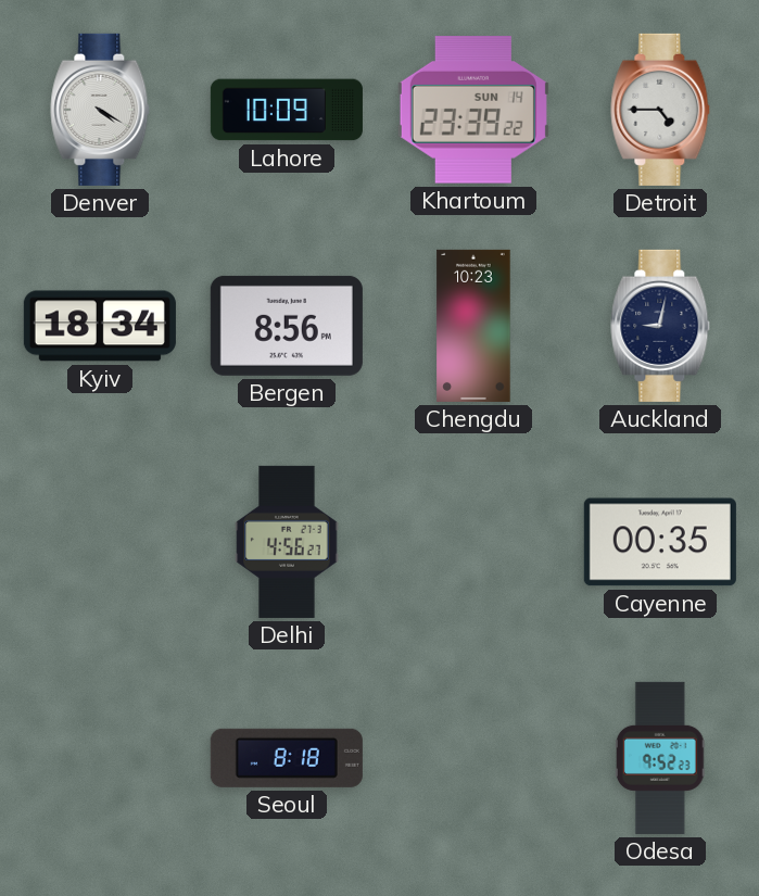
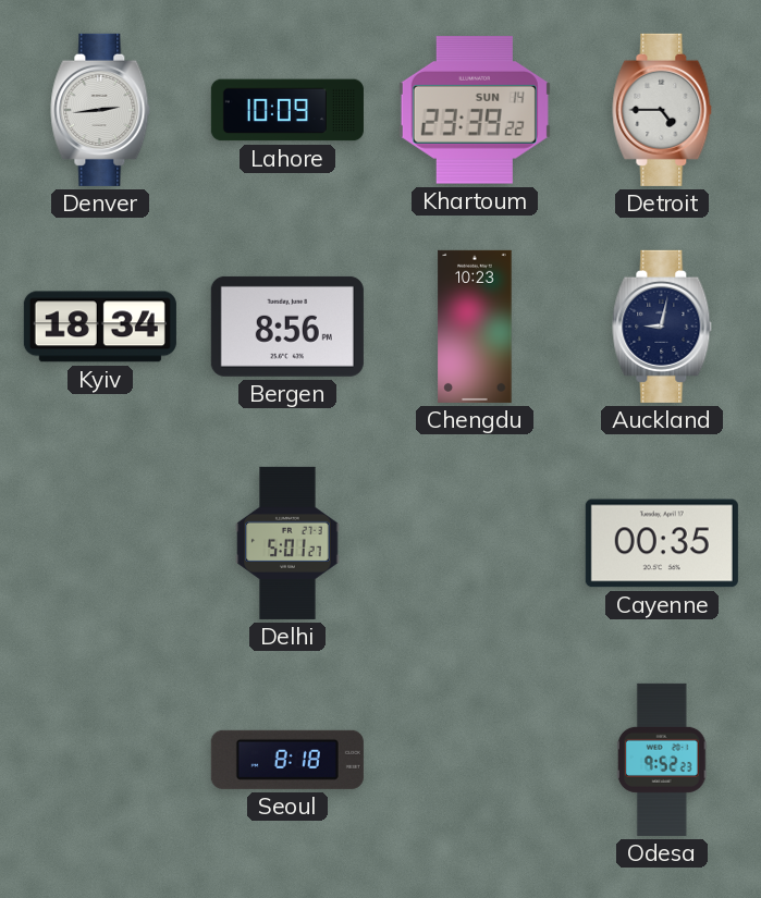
Denver: 4:20 -> 2:44
Delhi: 4:56 -> 5:01
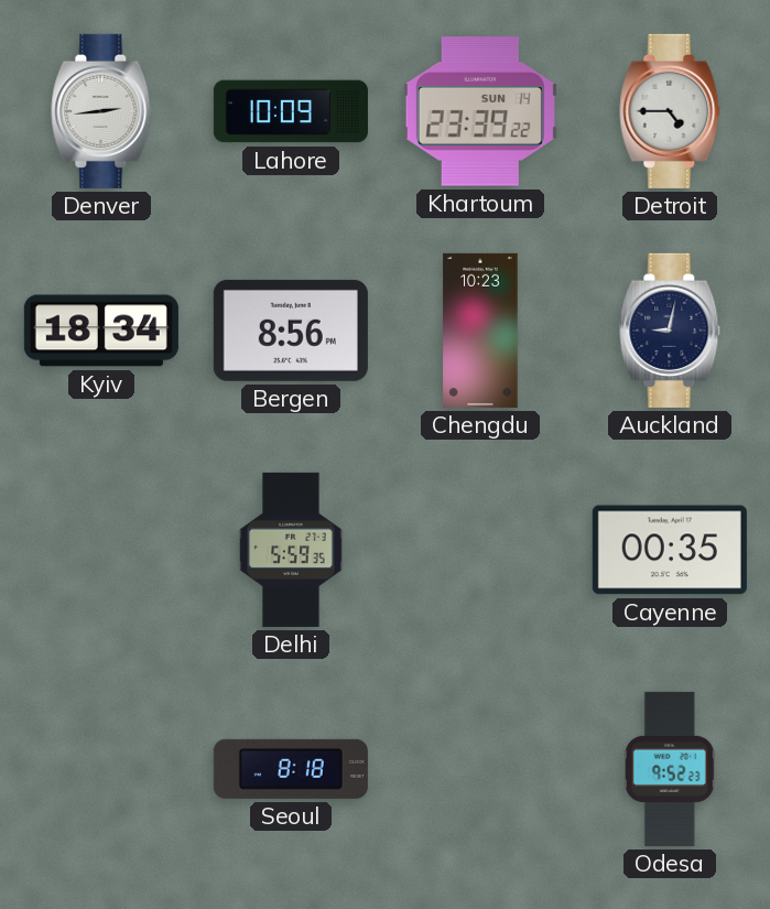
Delhi: 5:01 -> 5:59
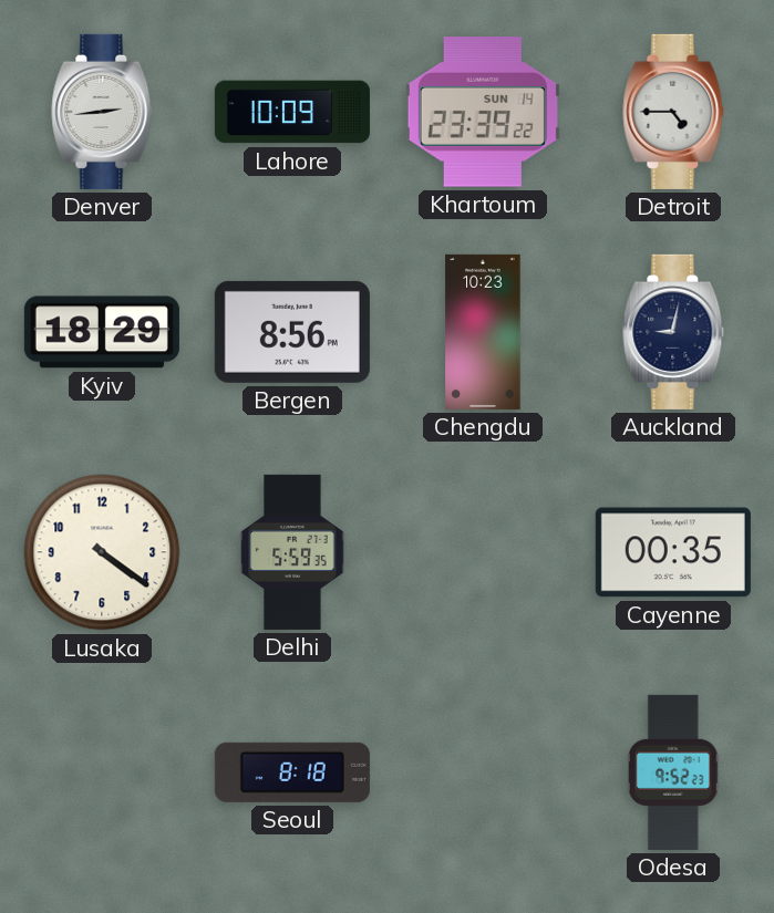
Kyiv: 18:34 -> 18:29
Lusaka: none -> 4:21
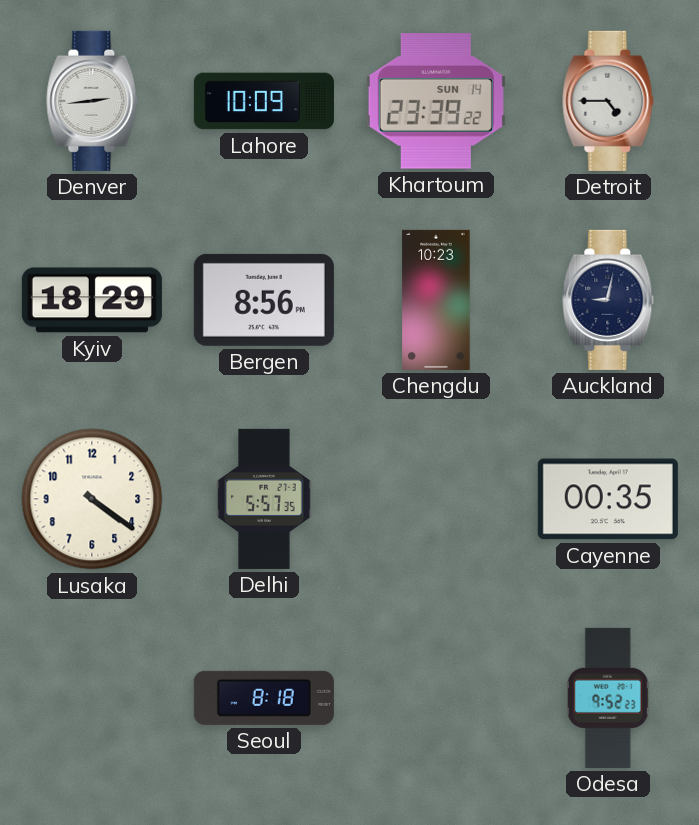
Delhi: 5:59 -> 5:57
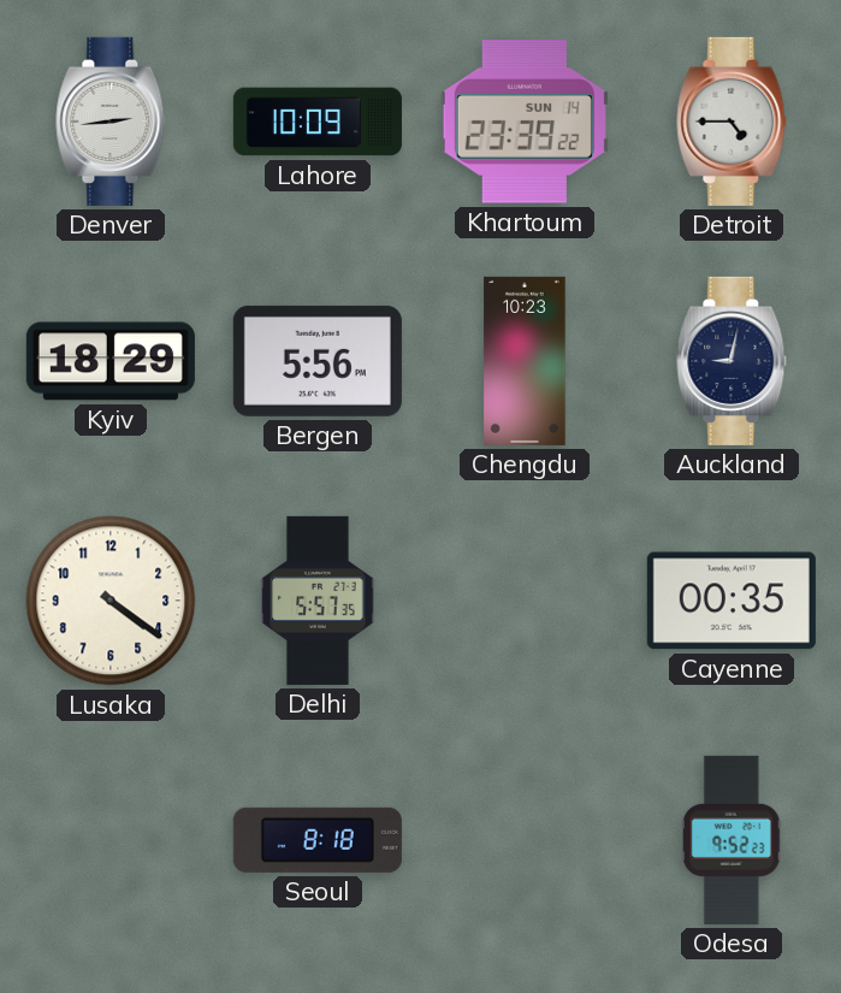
Bergen: 8:56 -> 5:56
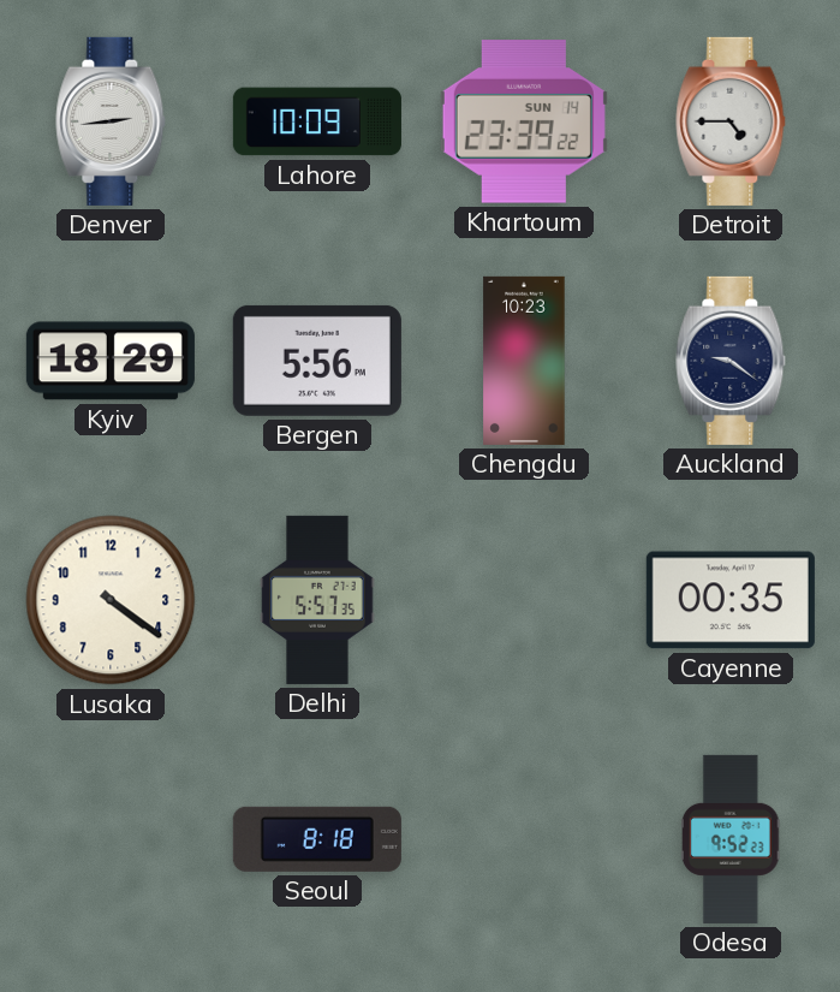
Auckland: 9:02 -> 9:21
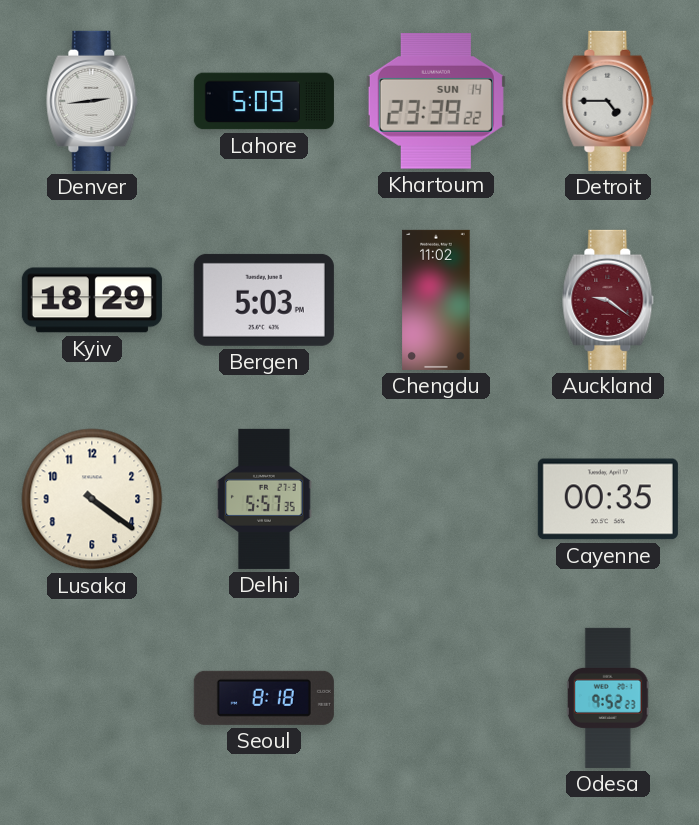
Lahore: 10:09 -> 5:09
Bergen: 5:56 -> 5:03
Chengdu: 10:23 -> 11:02
Auckland dial: navy -> burgundy
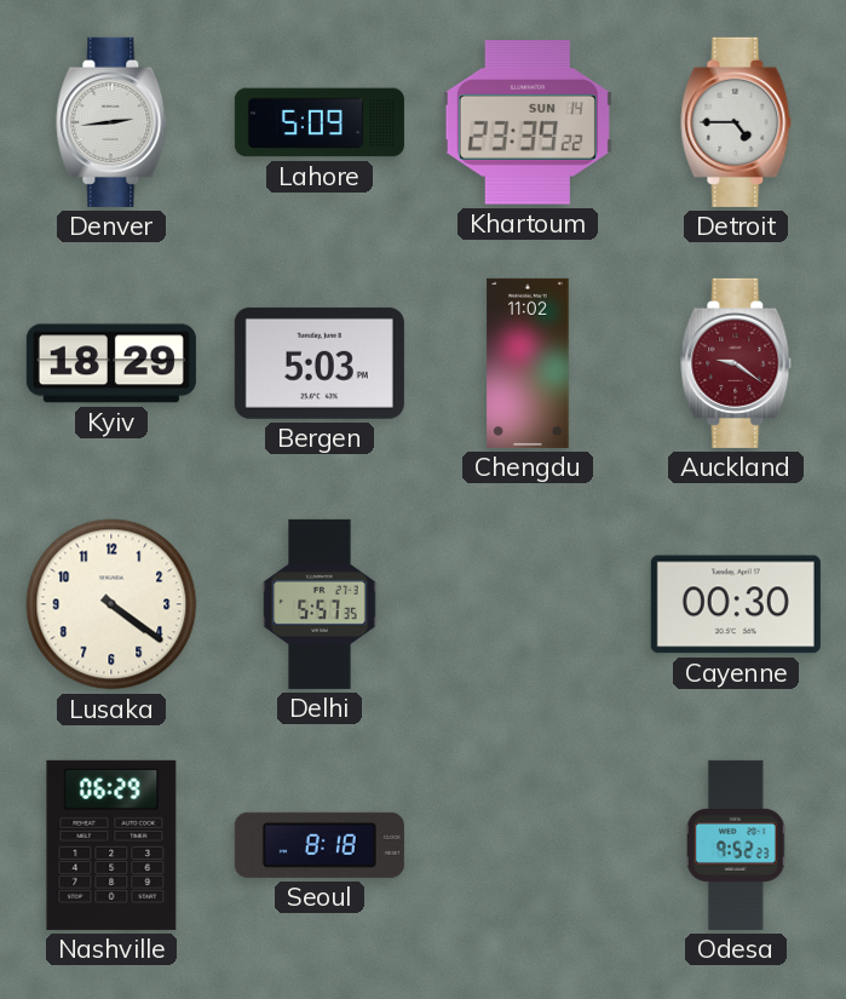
Cayenne: 00:35 -> 00:30
Nashville: none -> 06:29
